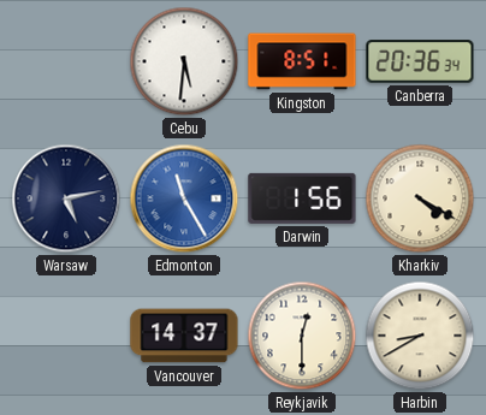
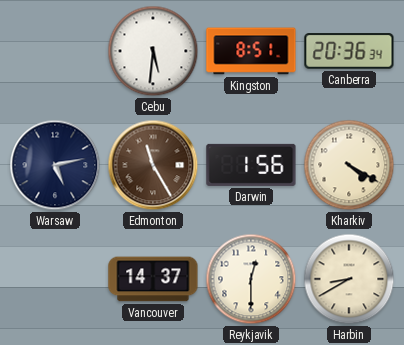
Edmonton dial: blue -> brown
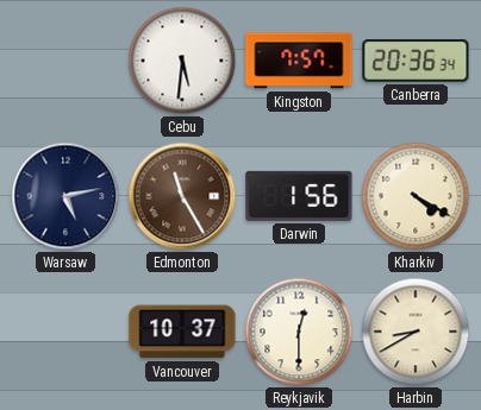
Kingston: 8:51 -> 7:57
Vancouver: 14:37 -> 10:37
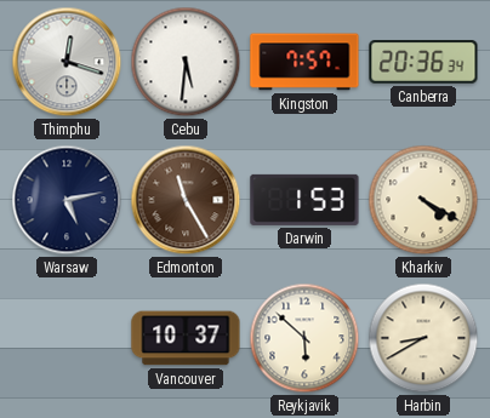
Thimphu: none -> 12:18
Darwin: 1:56 -> 1:53
Reykjavik: 12:30 -> 5:52
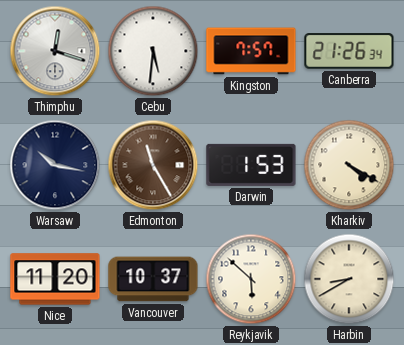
Canberra: 20:36 -> 21:26
Warsaw: 5:13 -> 10:17
Nice: none -> 11:20
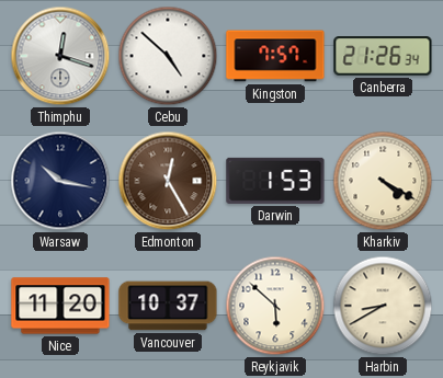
Cebu: 5:31 -> 4:52
Edmonton: 11:25 -> 12:25
